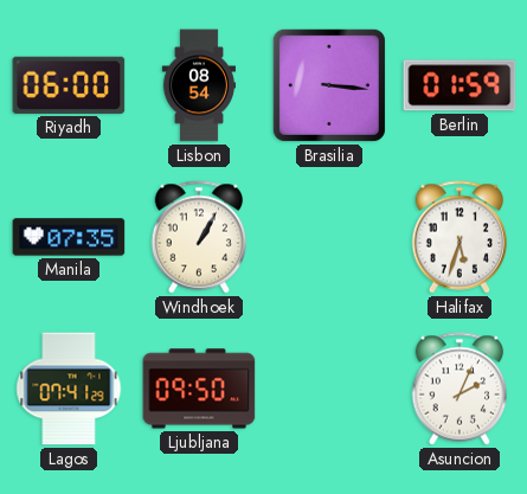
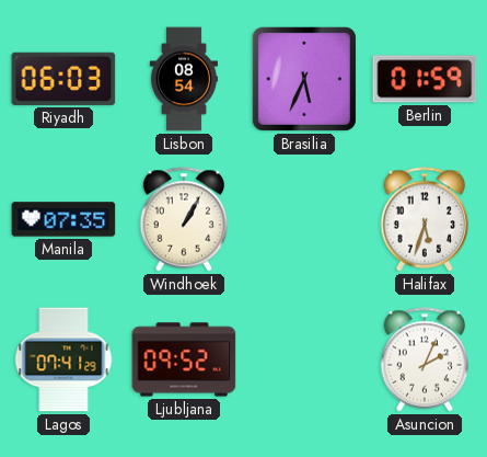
Riyadh: 06:00 -> 06:03
Brasilia: 3:16 -> 5:34
Ljubljana: 09:50 -> 09:52
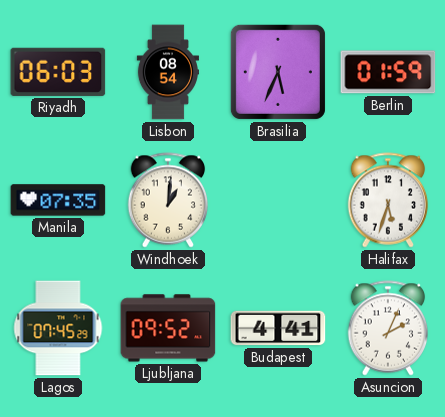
Windhoek: 1:05 -> 1:01
Lagos: 07:41 -> 07:45
Budapest: none -> 4:41
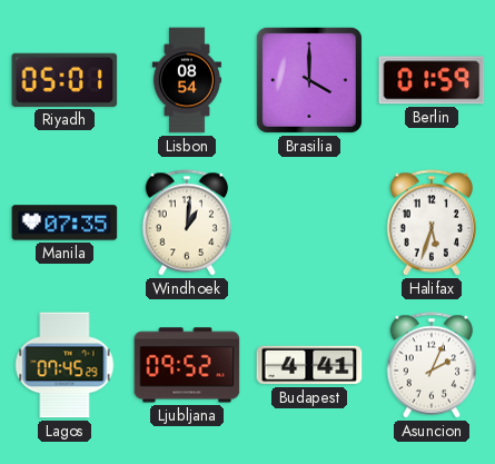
Riyadh: 06:03 -> 05:01
Brasilia: 5:34 -> 4:00
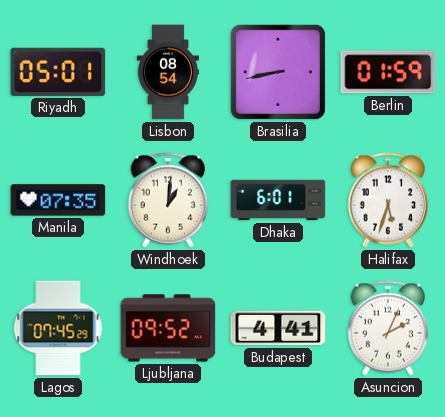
Brasilia: 4:00 -> 8:43
Dhaka: none -> 6:01
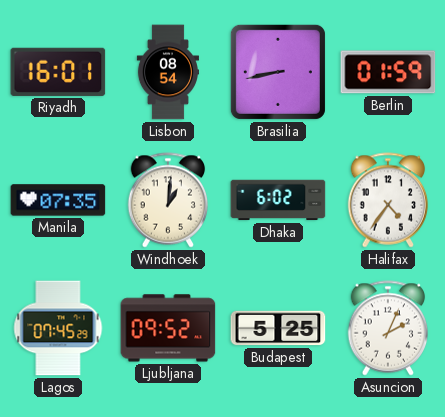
Riyadh: 05:01 -> 16:01
Dhaka: 6:01 -> 6:02
Halifax: 5:33 -> 4:36
Budapest: 4:41 -> 5:25
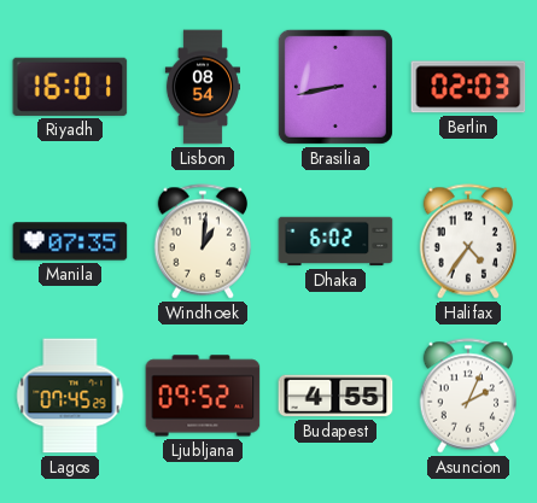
Berlin: 01:59 -> 02:03
Budapest: 5:25 -> 4:55
